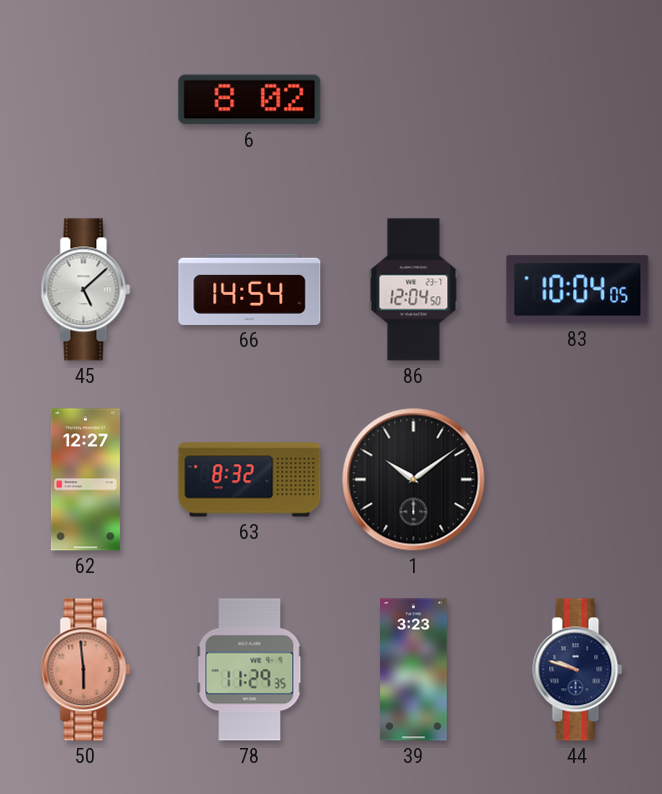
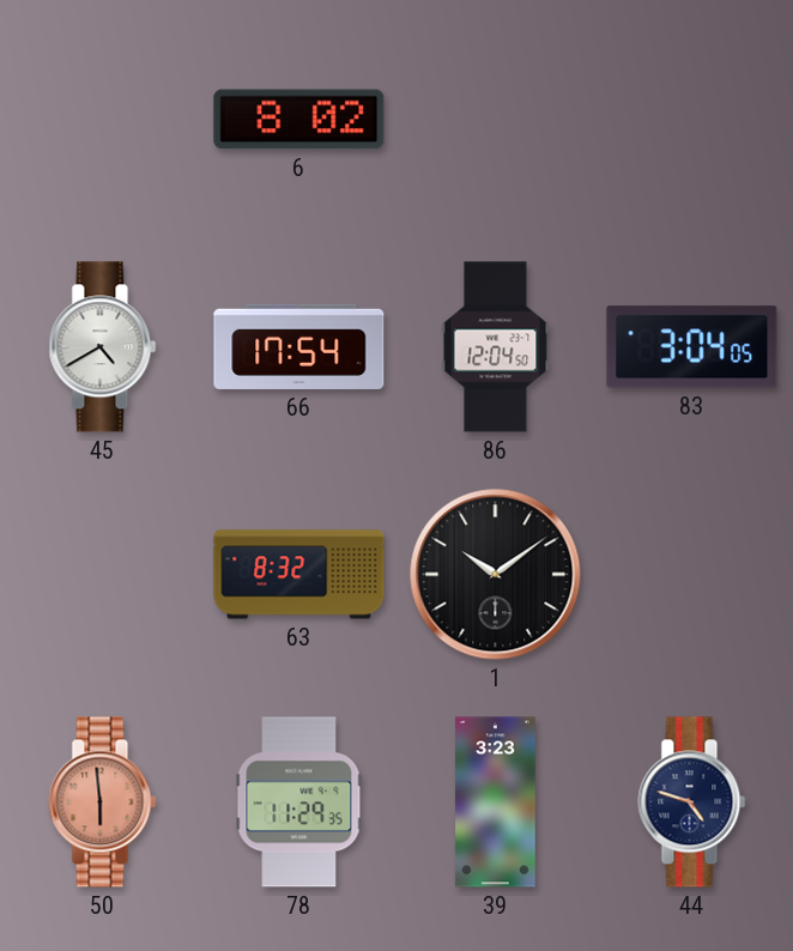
45: 5:08 -> 4:40
66: 14:54 -> 17:54
83: 10:04 -> 3:04
62: 12:27 -> none
44: 9:48 -> 4:48
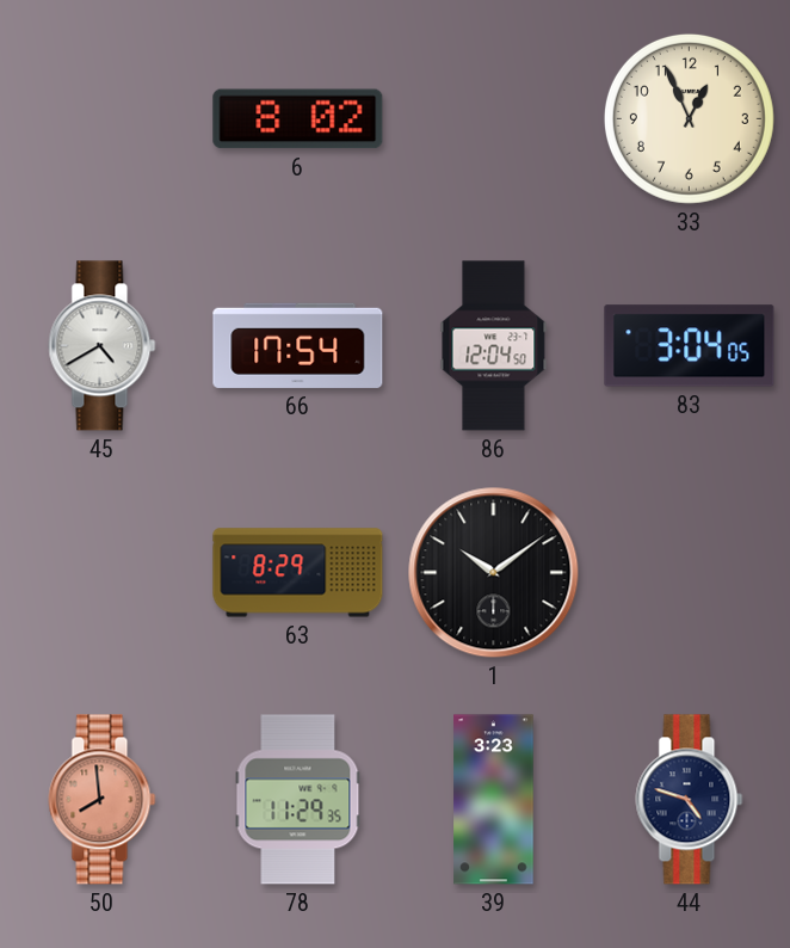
33: none -> 12:56
63: 8:32 -> 8:29
50: 5:59 -> 7:59
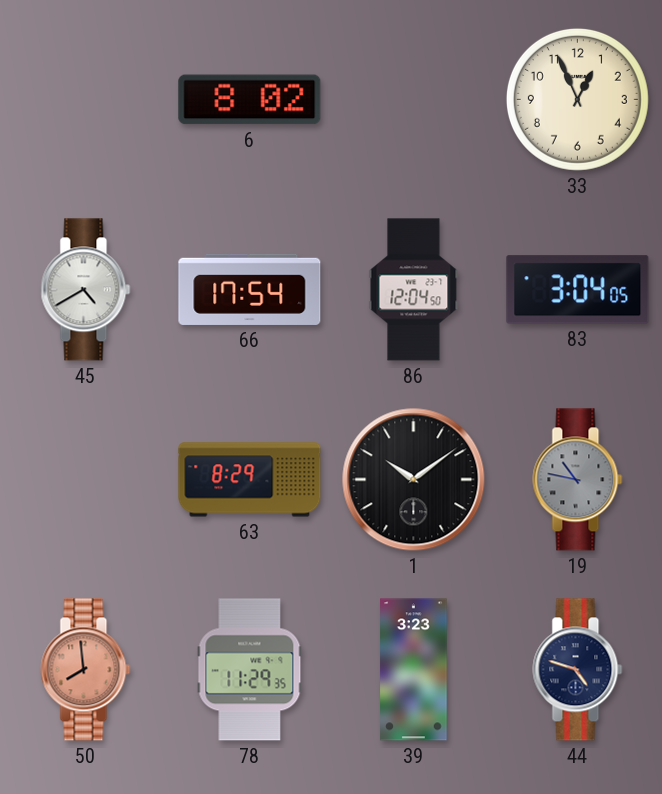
19: none -> 10:47
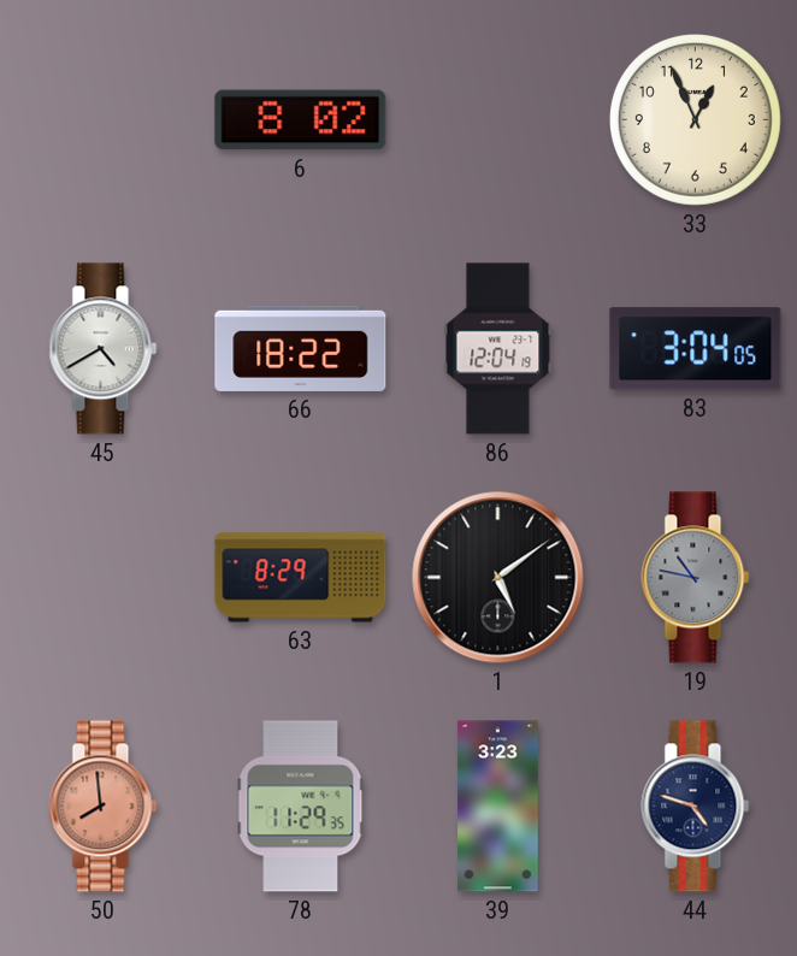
66: 17:54 -> 18:22
86: 12:04:50 -> 12:04:19
1: 10:09 -> 5:09
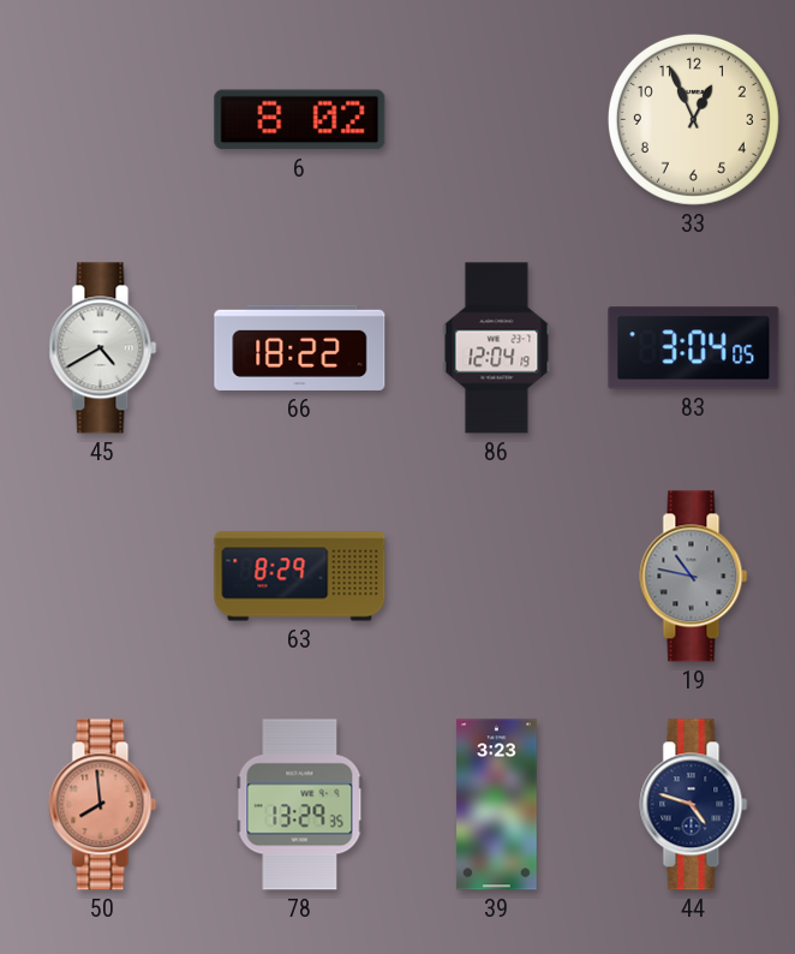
1: 5:09 -> none
78: 11:29 -> 13:29
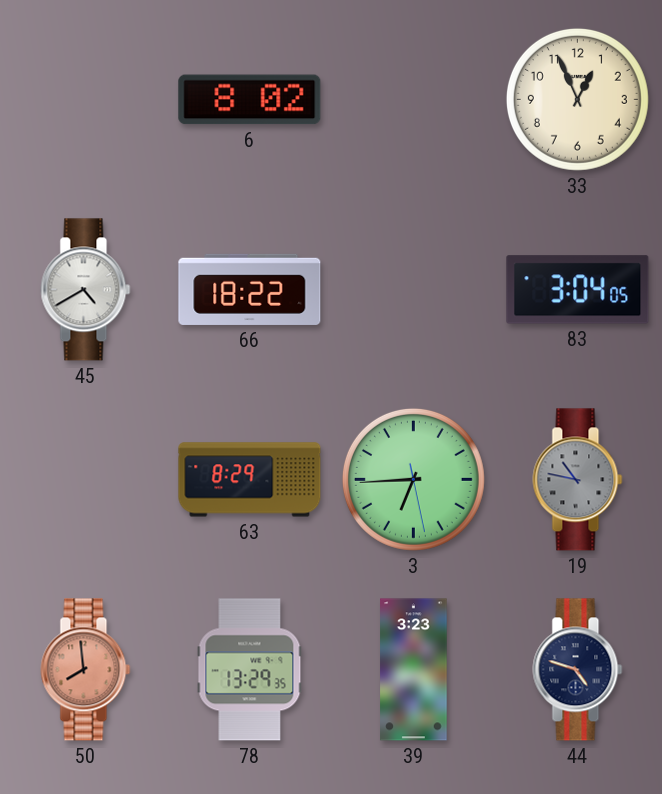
86: 12:04 -> none
3: none -> 6:44
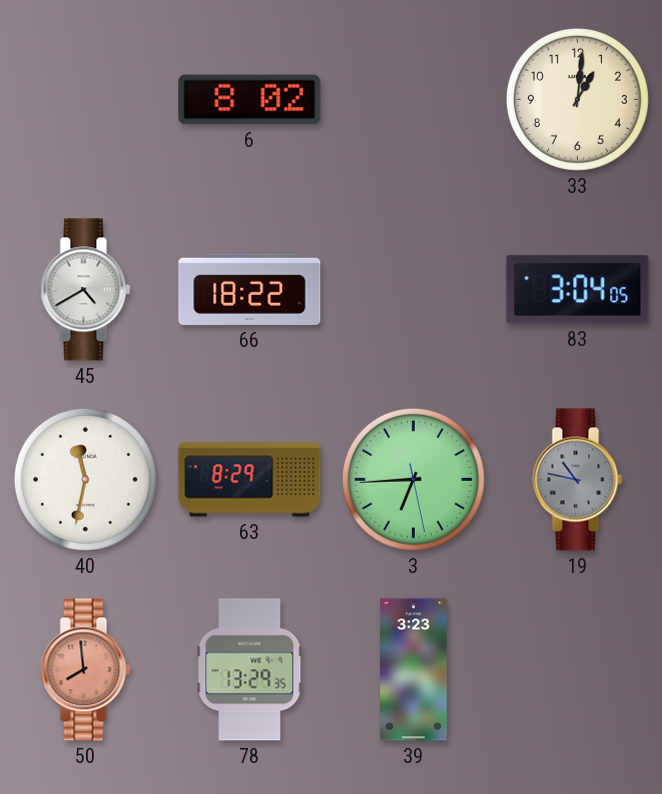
33: 12:56 -> 1:01
40: none -> 11:32
44: 4:48 -> none
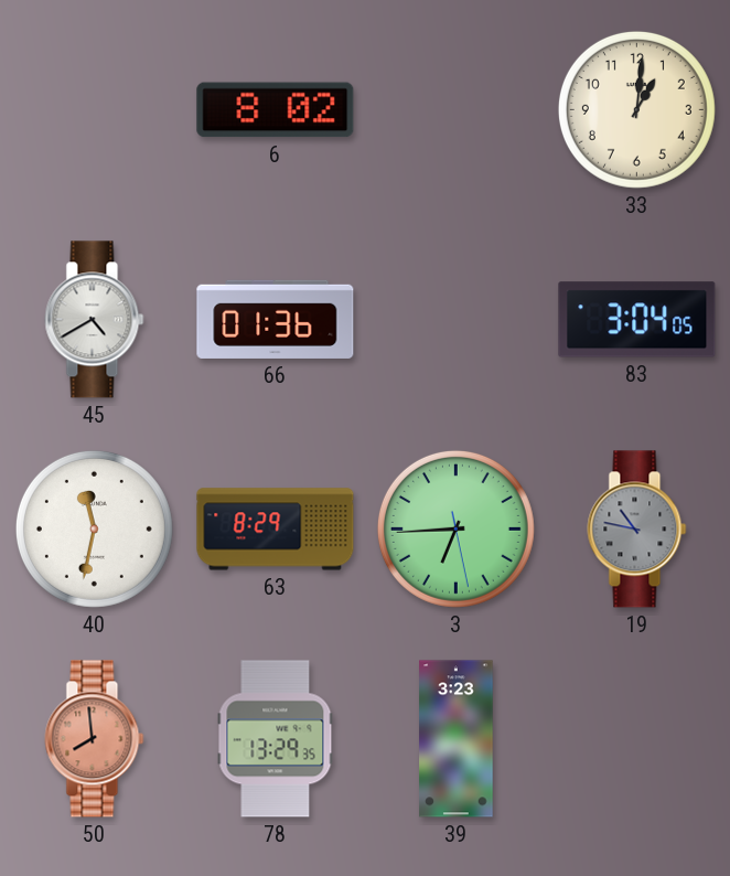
66: 18:22 -> 01:36
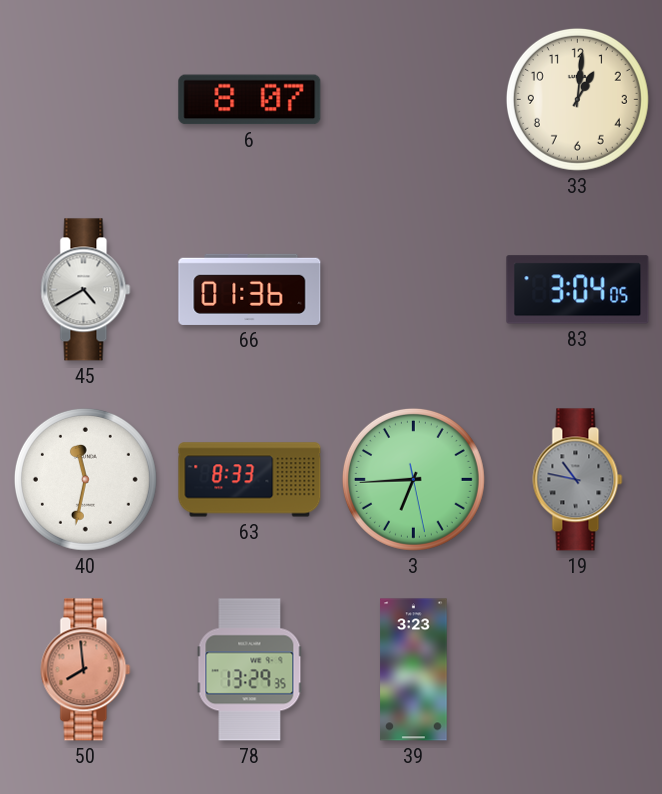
6: 8:02 -> 8:07
63: 8:29 -> 8:33
